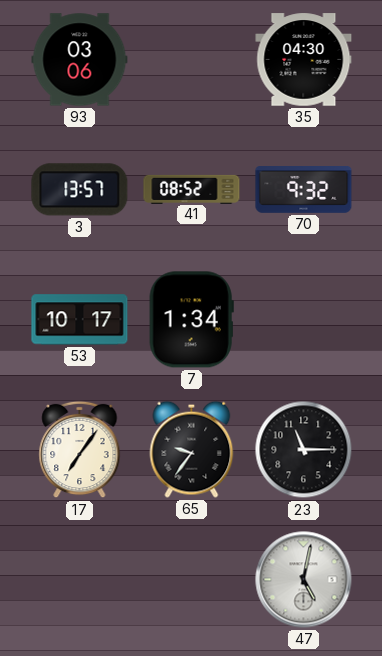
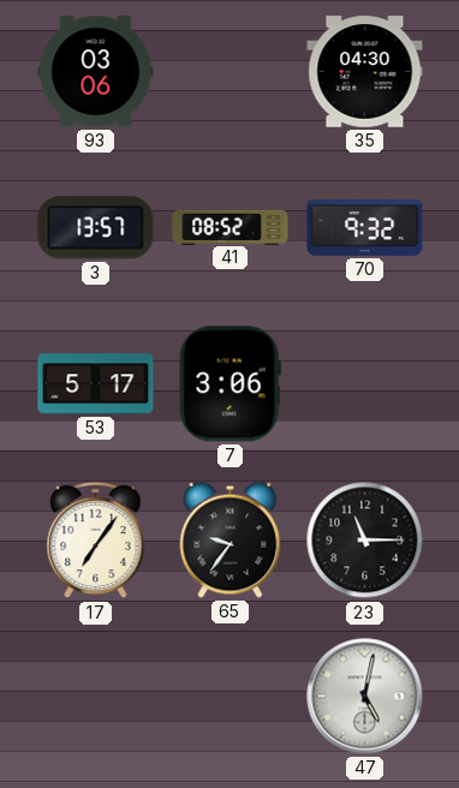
53: 10:17 -> 5:17
7: 1:34 -> 3:06
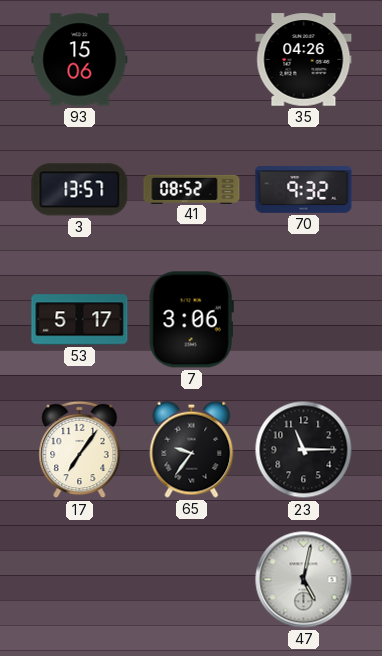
93: 03:06 -> 15:06
35: 04:30 -> 04:26
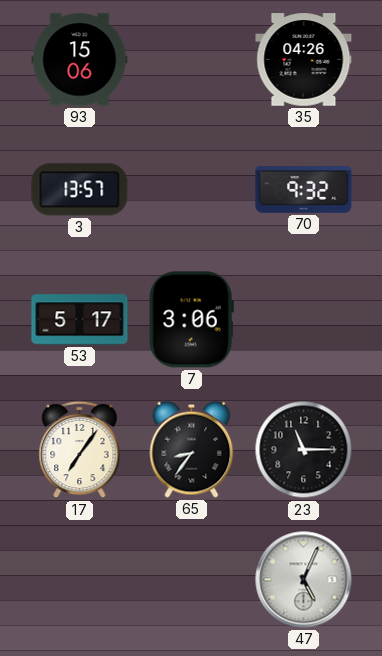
41: 08:52 -> none
65: 9:36 -> 8:36
47: 5:02 -> 5:04
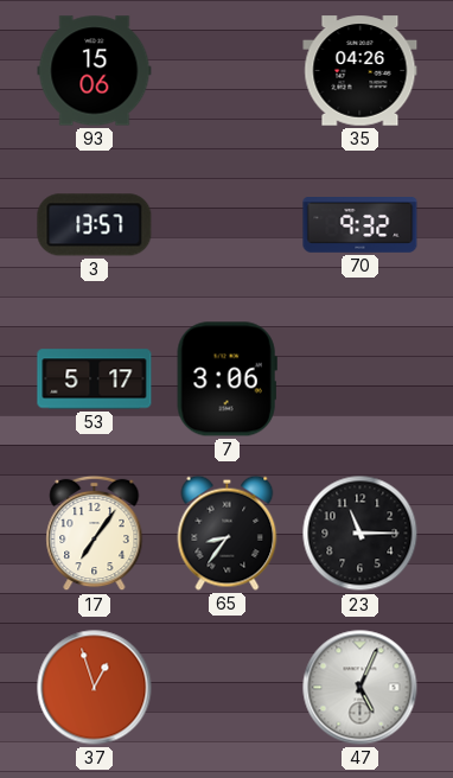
37: none -> 12:57
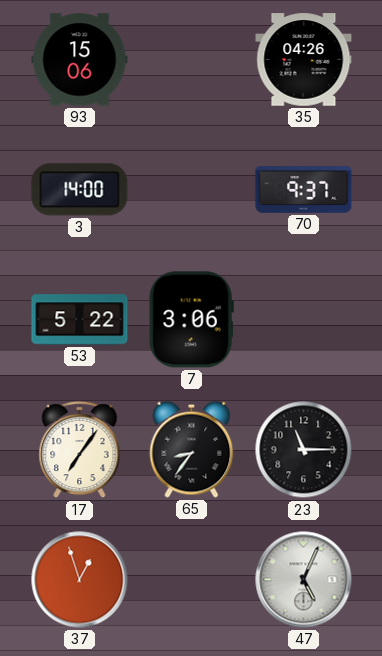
3: 13:57 -> 14:00
70: 9:32 -> 9:37
53: 5:17 -> 5:22
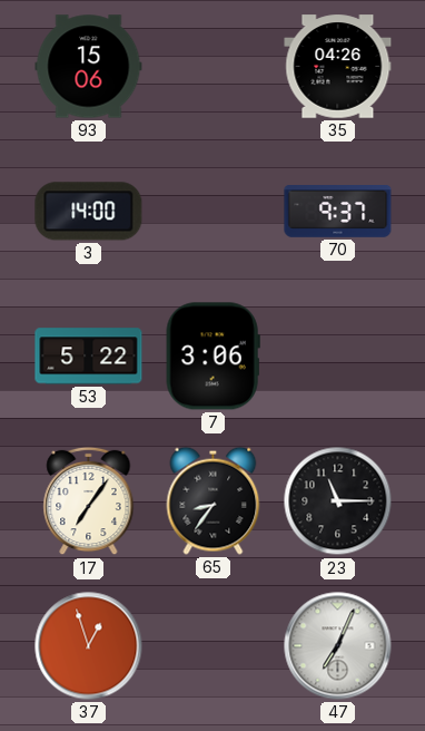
47: 5:04 -> 7:04
